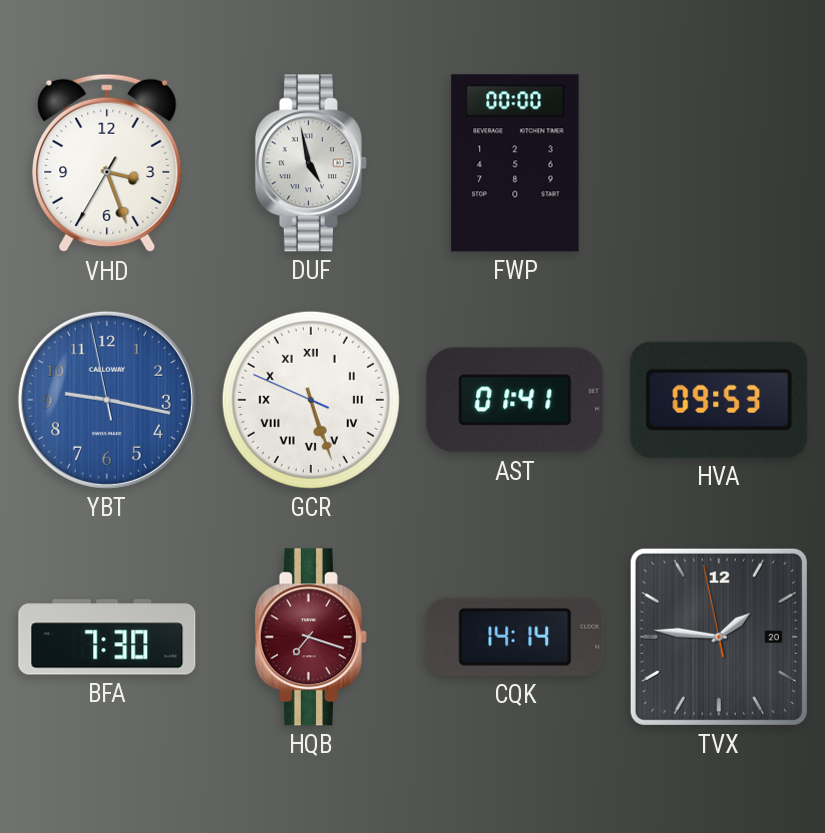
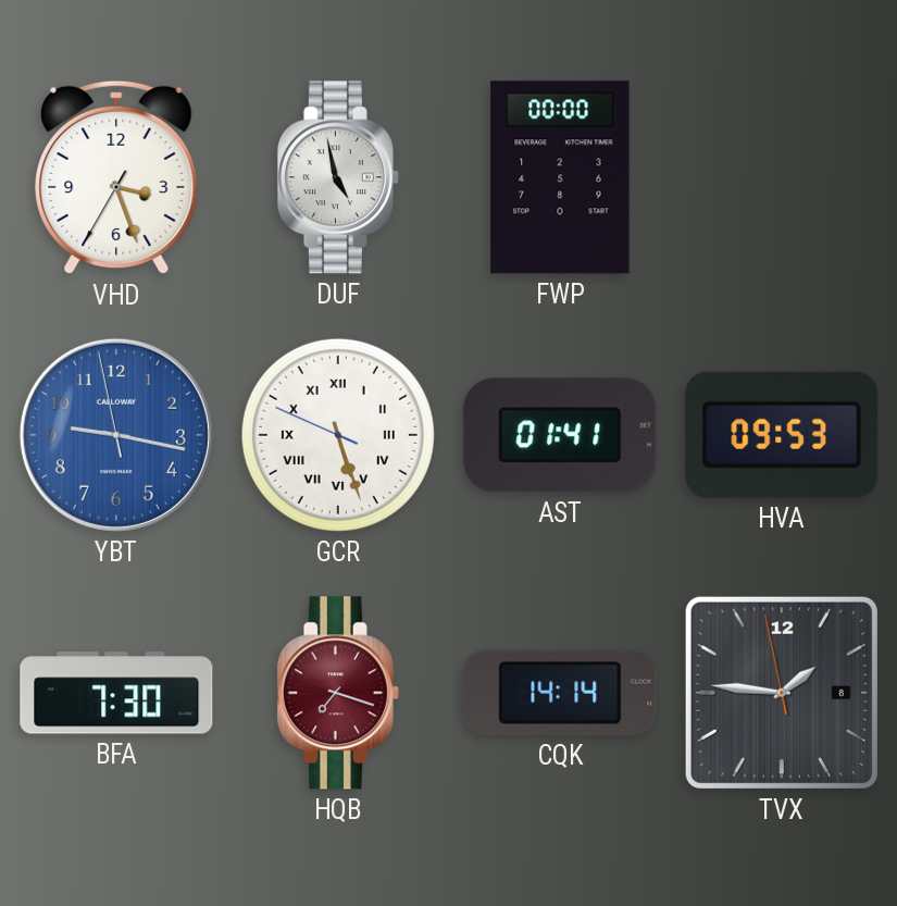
TVX date: 20 -> 8
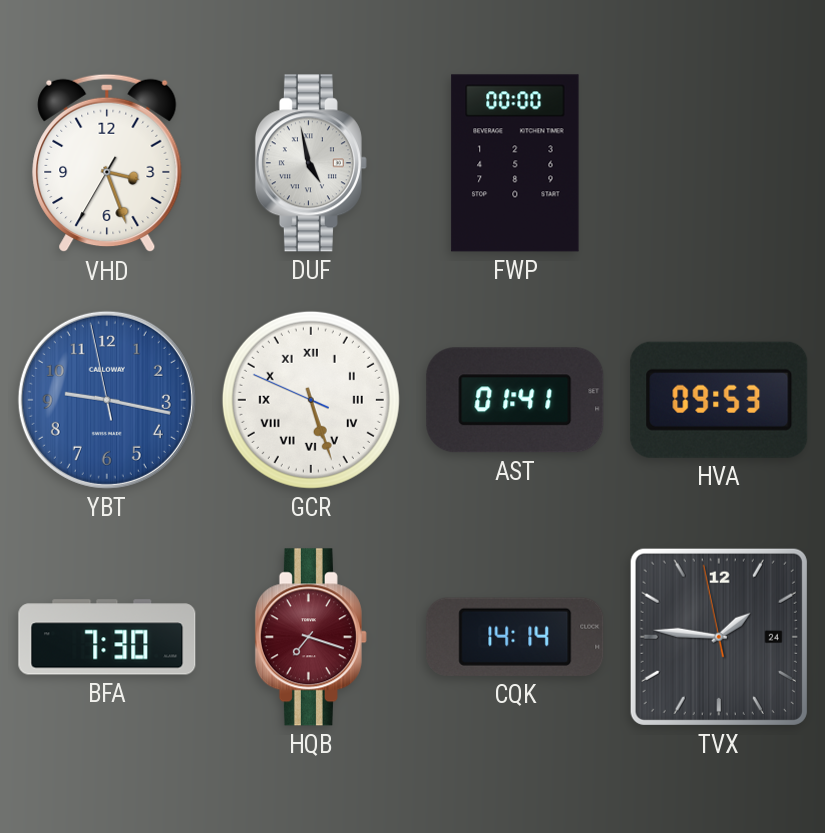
TVX date: 8 -> 24
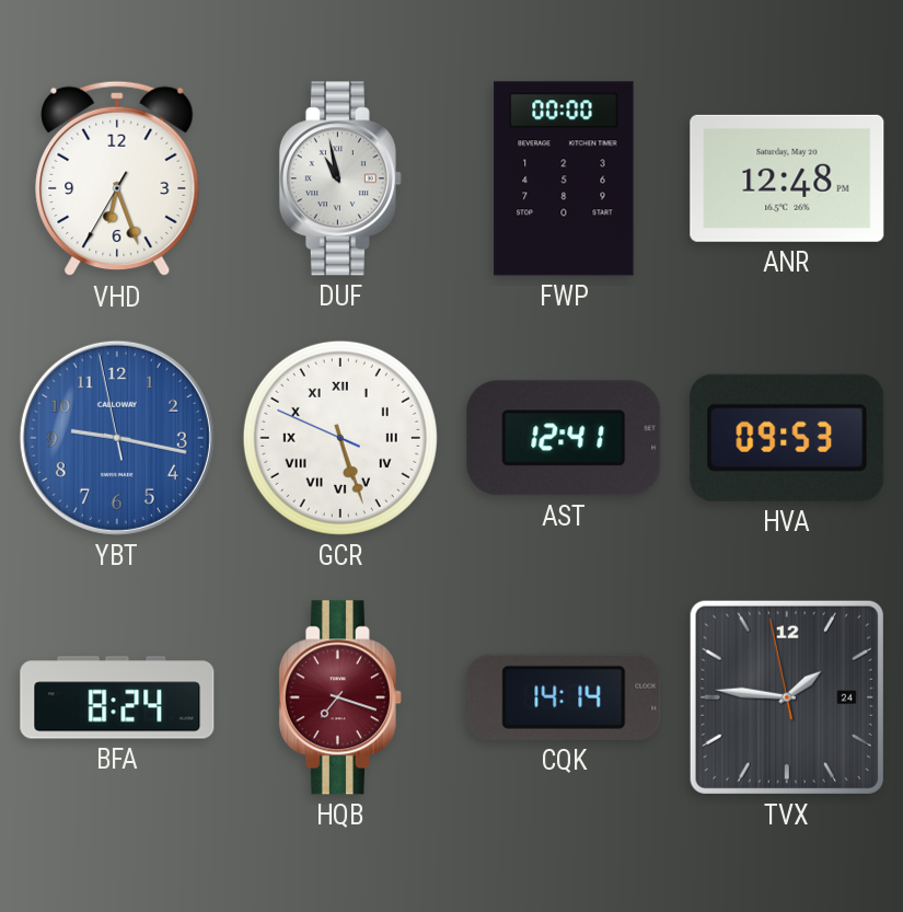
VHD: 3:26 -> 6:26
DUF: 4:58 -> 10:58
ANR: none -> 12:48
AST: 01:41 -> 12:41
BFA: 7:30 -> 8:24
